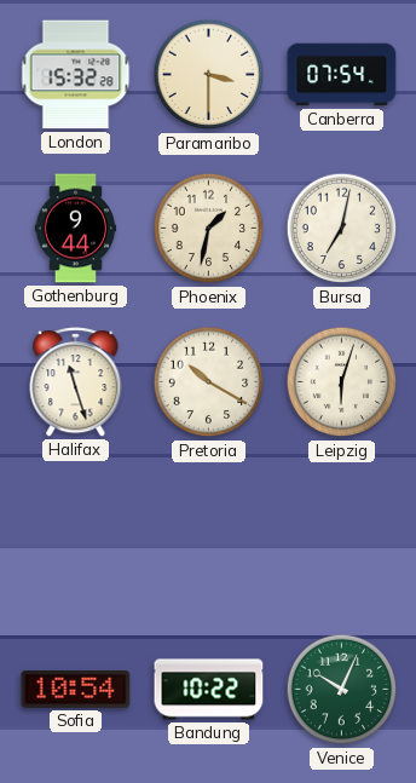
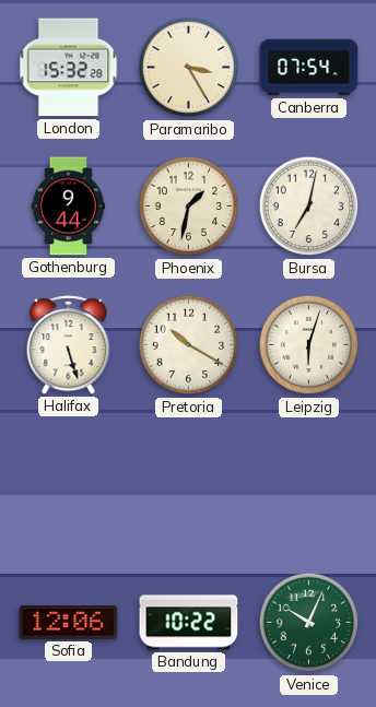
Paramaribo: 3:30 -> 3:25
Halifax: 11:27 -> 5:27
Sofia: 10:54 -> 12:06
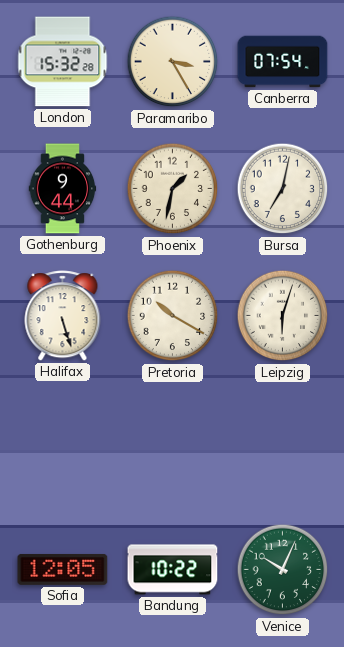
Sofia: 12:06 -> 12:05
